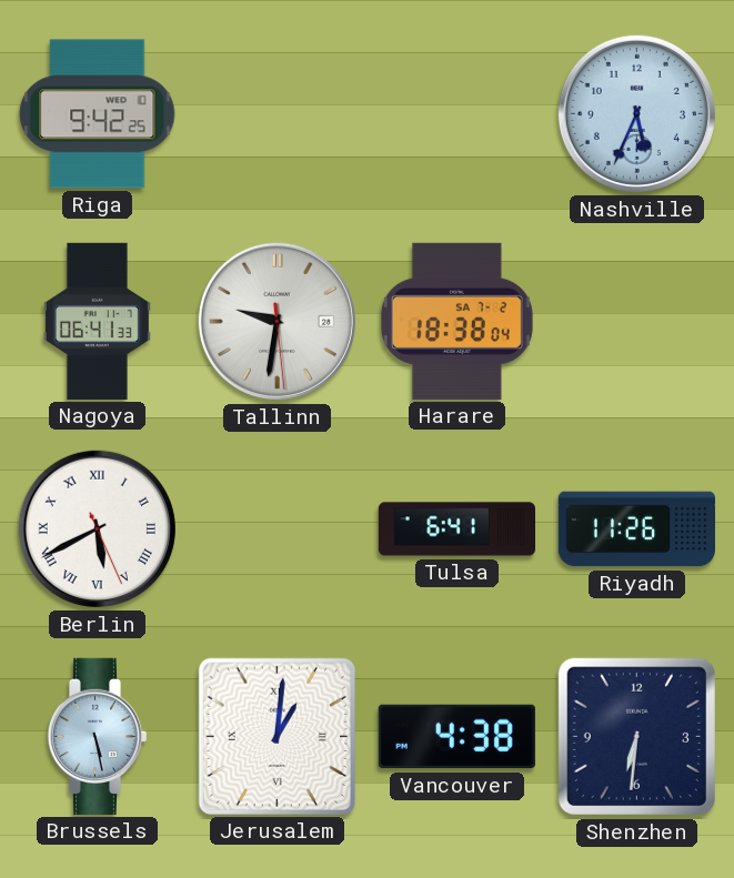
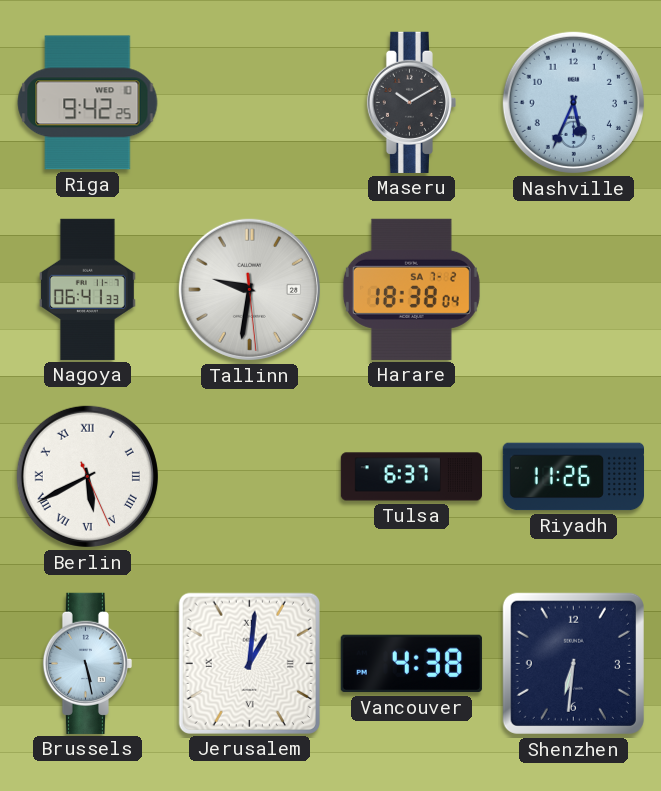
Maseru: none -> 10:10
Tulsa: 6:41 -> 6:37
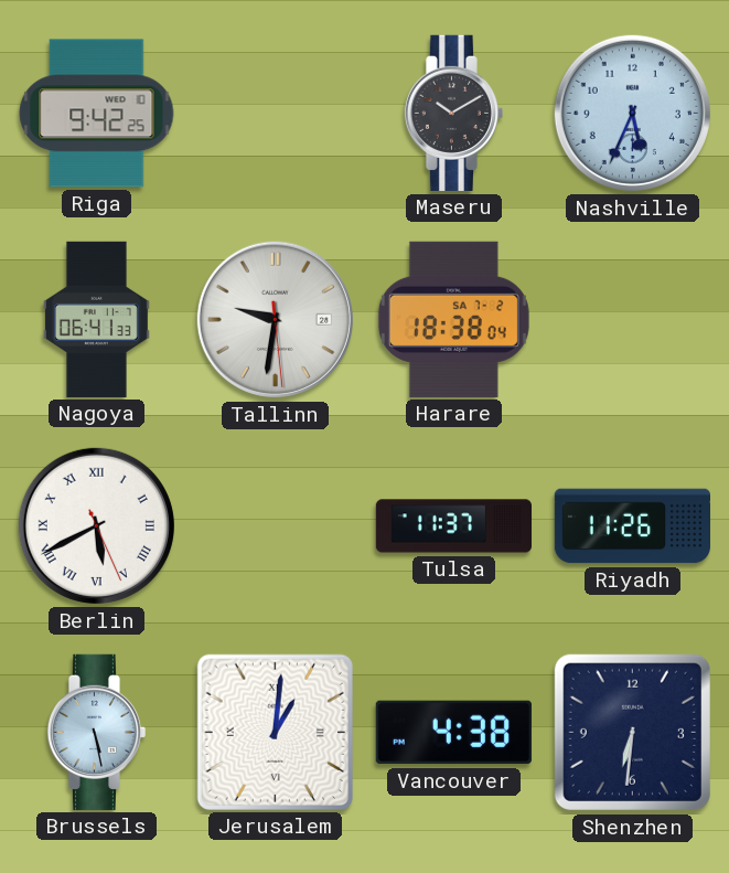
Tulsa: 6:37 -> 11:37
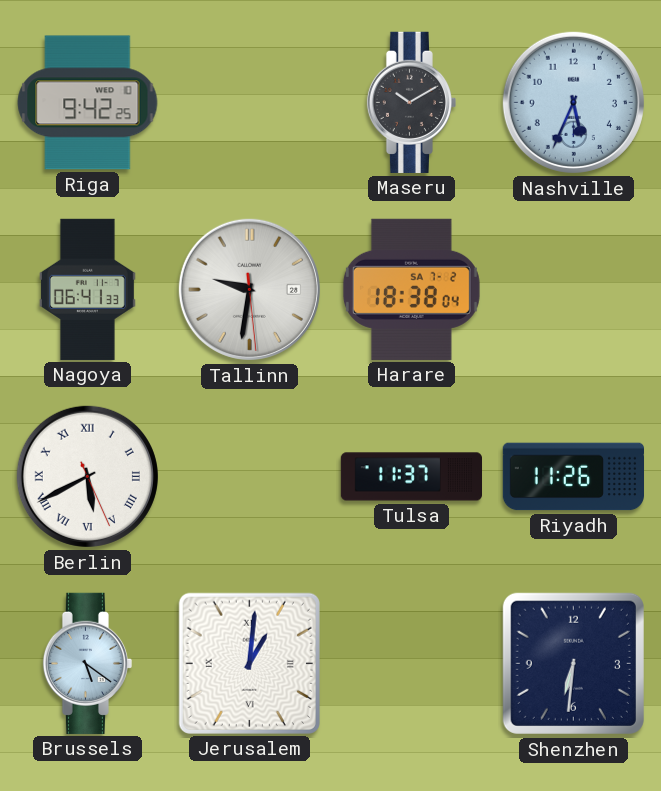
Brussels: 5:28 -> 5:21
Vancouver: 4:38 -> none
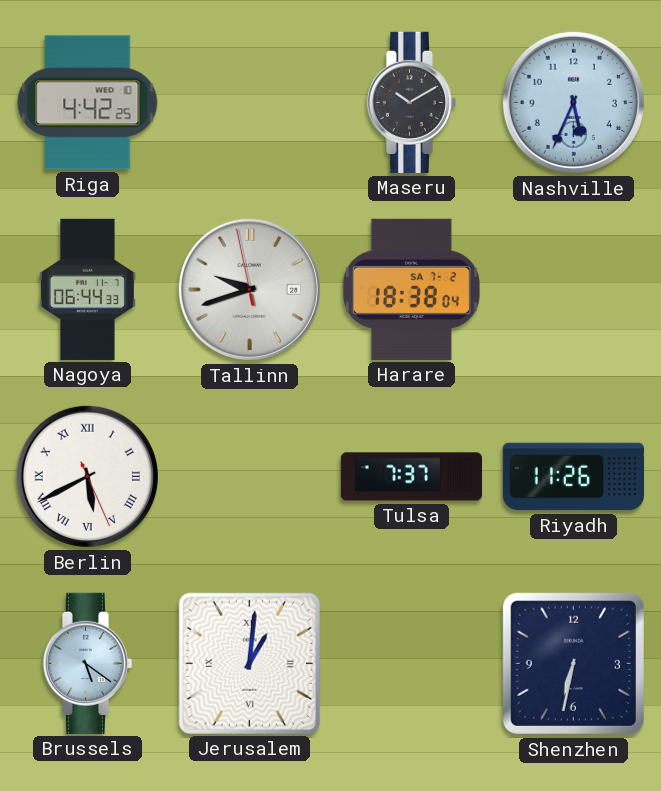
Riga: 9:42 -> 4:42
Nagoya: 06:41 -> 06:44
Tallinn: 9:31 -> 9:41
Tulsa: 11:37 -> 7:37
Shenzhen: 6:31 -> 6:32
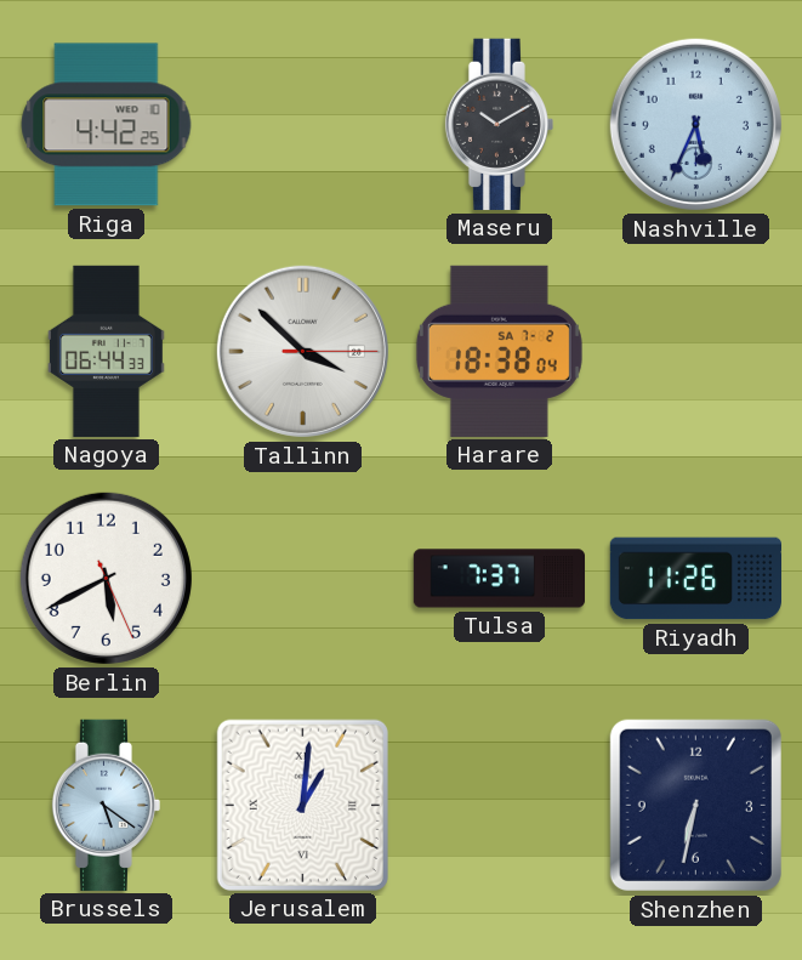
Tallinn: 9:41 -> 3:52
Berlin numerals: Roman -> Arabic
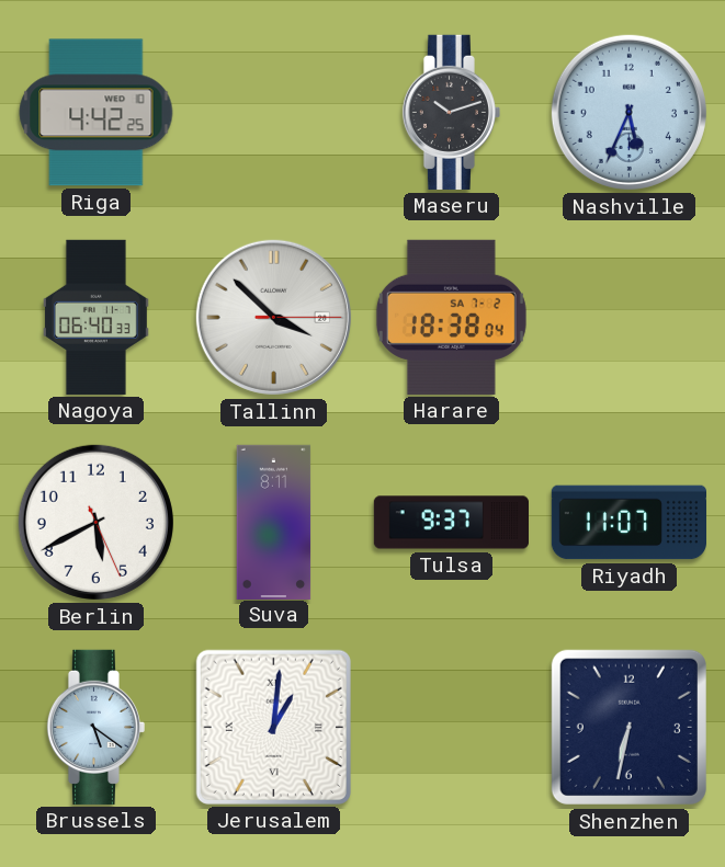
Maseru: 10:10 -> 10:12
Nagoya: 06:44 -> 06:40
Suva: none -> 8:11
Tulsa: 7:37 -> 9:37
Riyadh: 11:26 -> 11:07
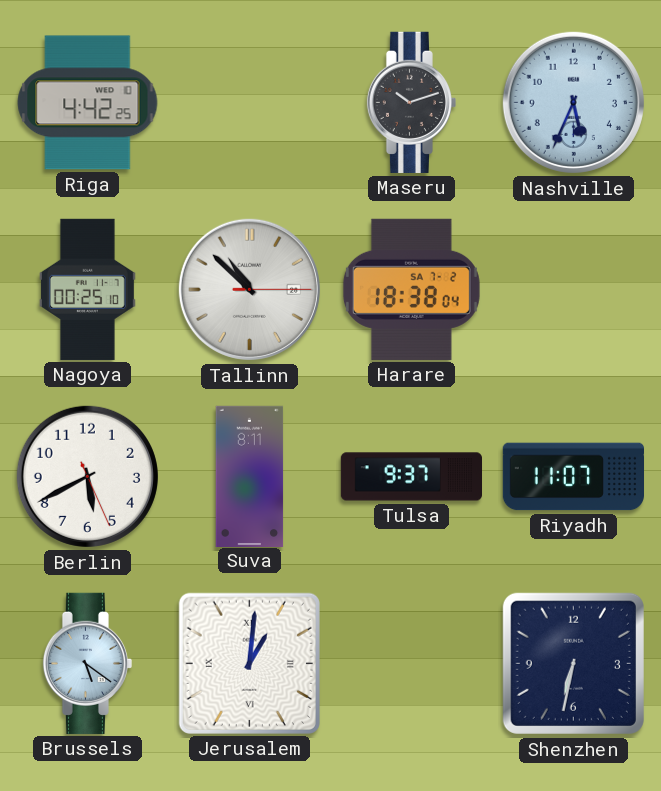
Nagoya: 06:40 -> 00:25
Tallinn: 3:52 -> 10:52
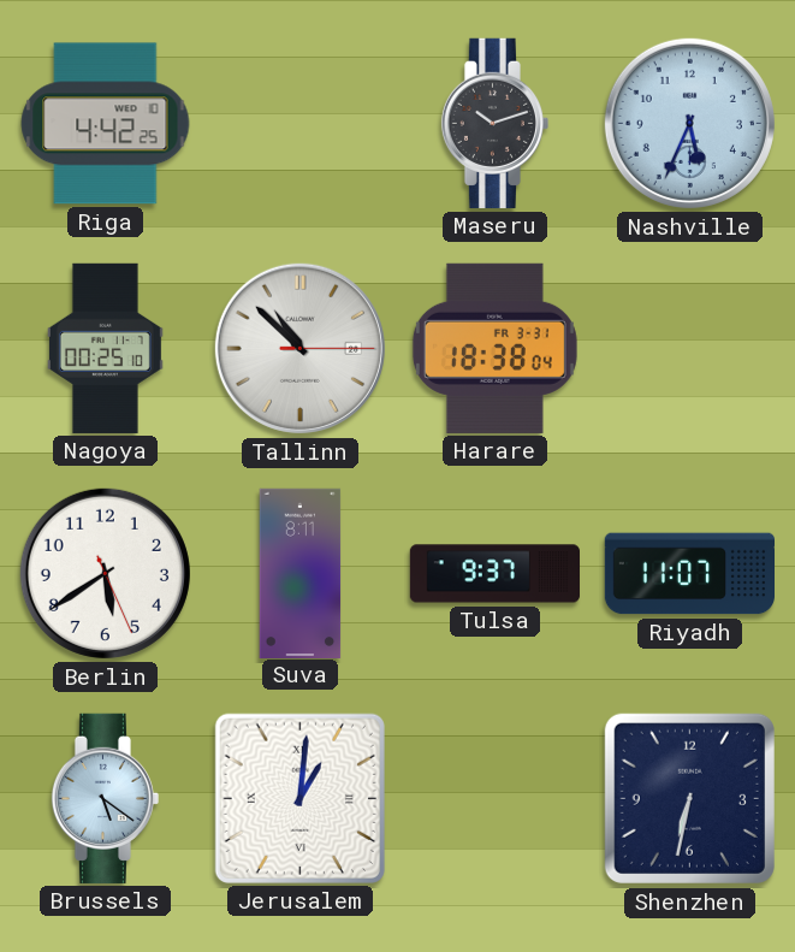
Harare date: SA 7-2 -> FR 3-31
Berlin: 5:40 -> 5:39
